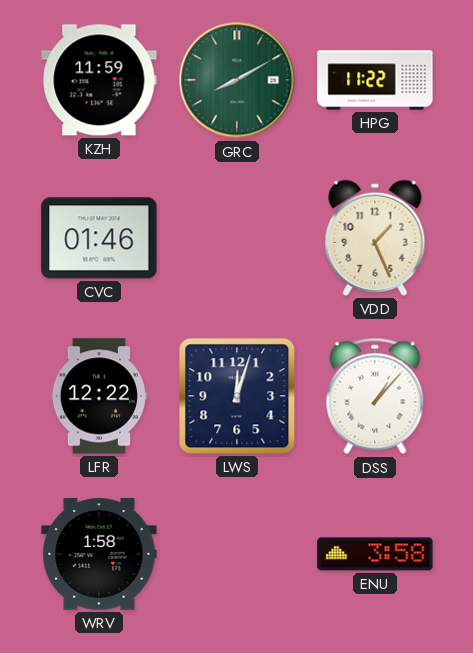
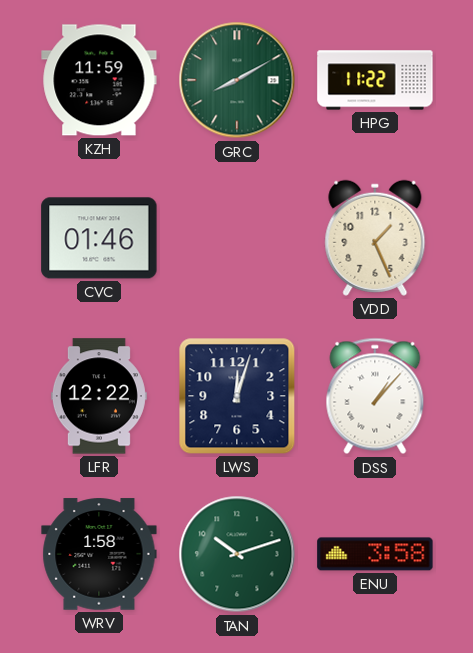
TAN: none -> 10:12
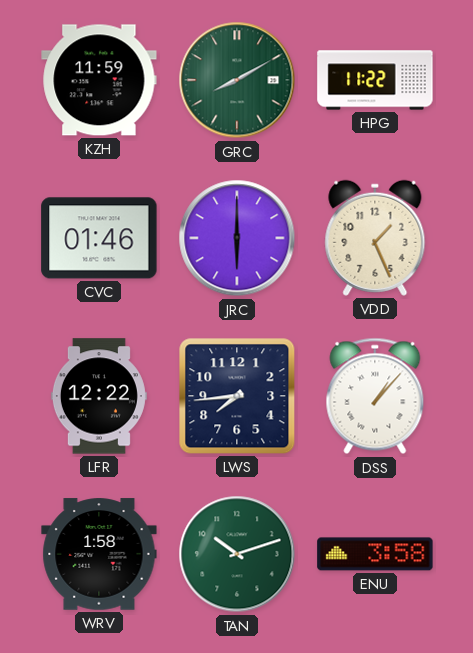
JRC: none -> 6:00
LWS: 12:03 -> 7:44
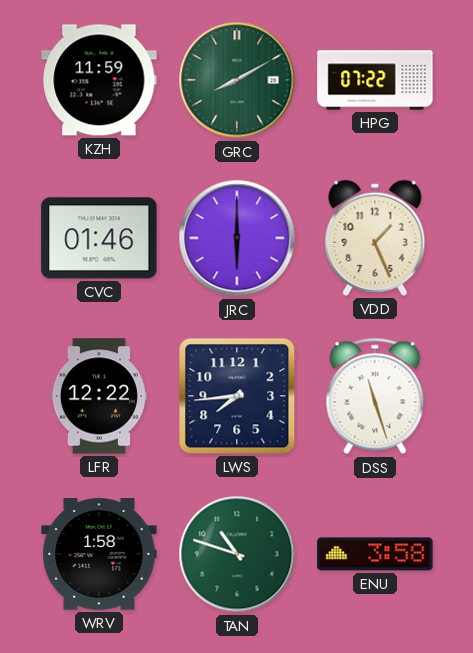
HPG: 11:22 -> 07:22
DSS: 1:07 -> 11:27
TAN: 10:12 -> 10:48
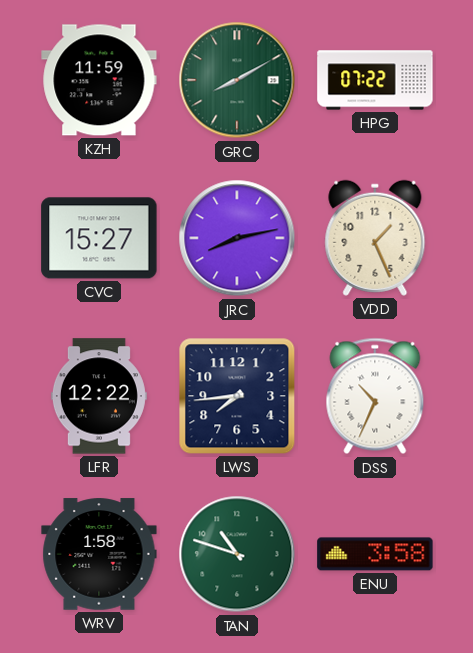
CVC: 01:46 -> 15:27
JRC: 6:00 -> 8:13
DSS: 11:27 -> 10:34
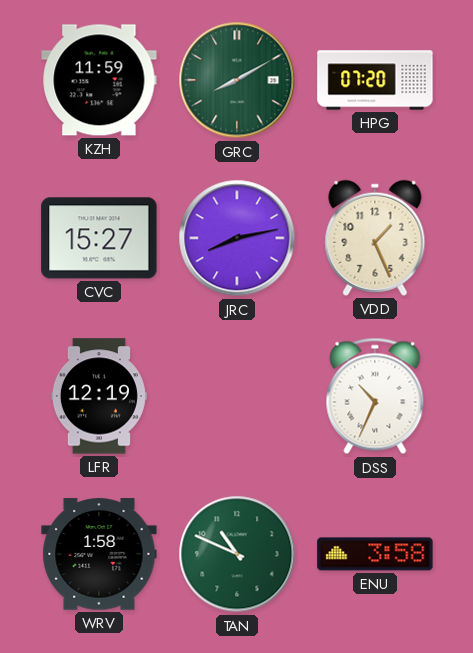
HPG: 07:22 -> 07:20
LFR: 12:22 -> 12:19
LWS: 7:44 -> none
TAN: 10:48 -> 10:49
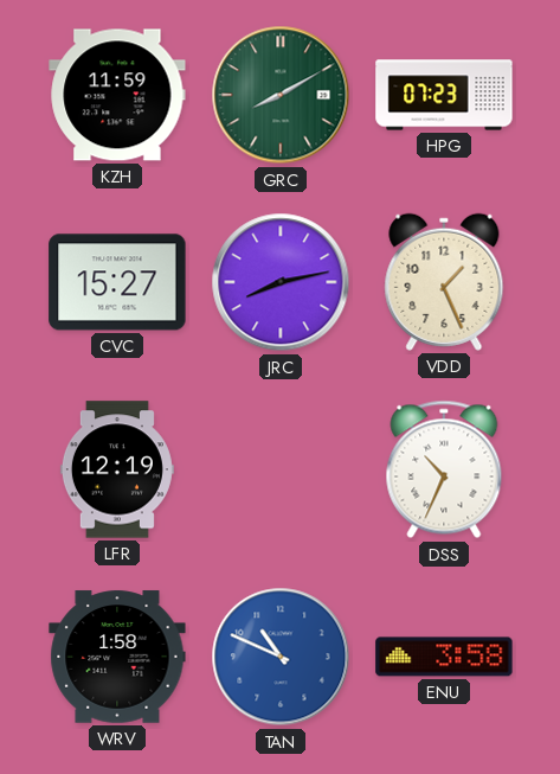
HPG: 07:20 -> 07:23
TAN dial: green -> blue
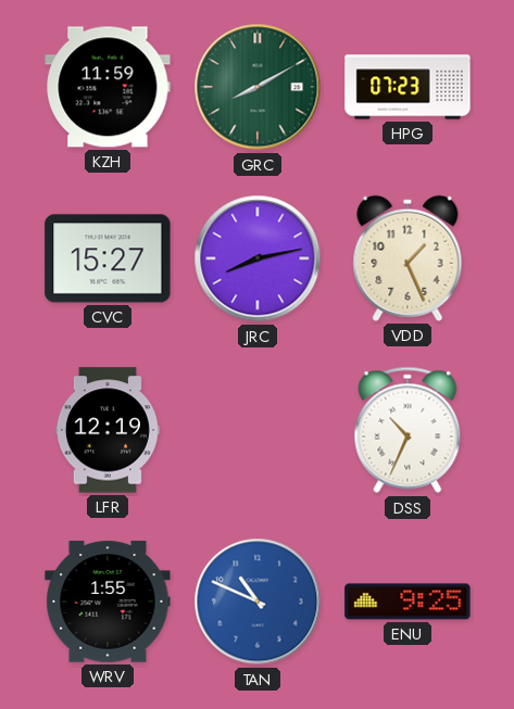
WRV: 1:58 -> 1:55
ENU: 3:58 -> 9:25
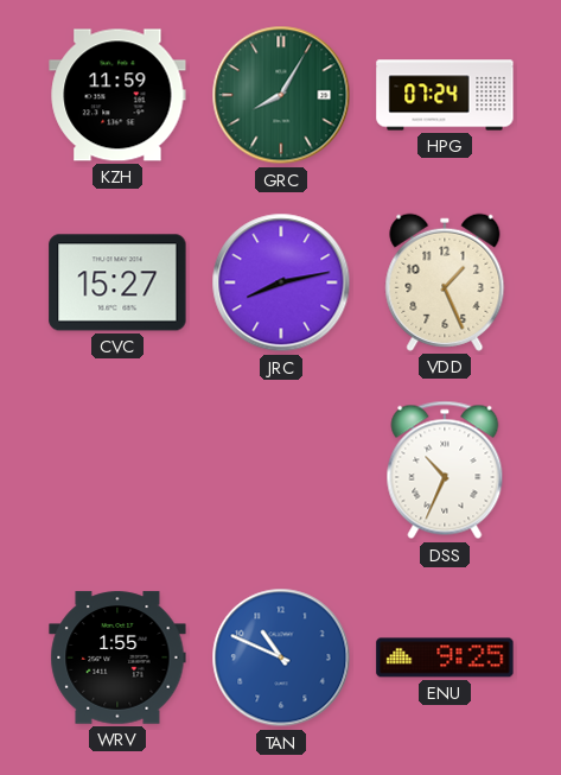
GRC: 8:10 -> 8:05
HPG: 07:23 -> 07:24
LFR: 12:19 -> none
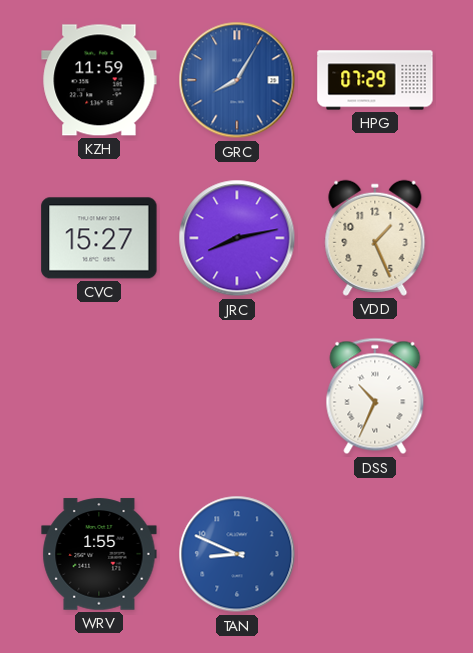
GRC dial: green -> blue
HPG: 07:24 -> 07:29
TAN: 10:49 -> 8:49
ENU: 9:25 -> none
